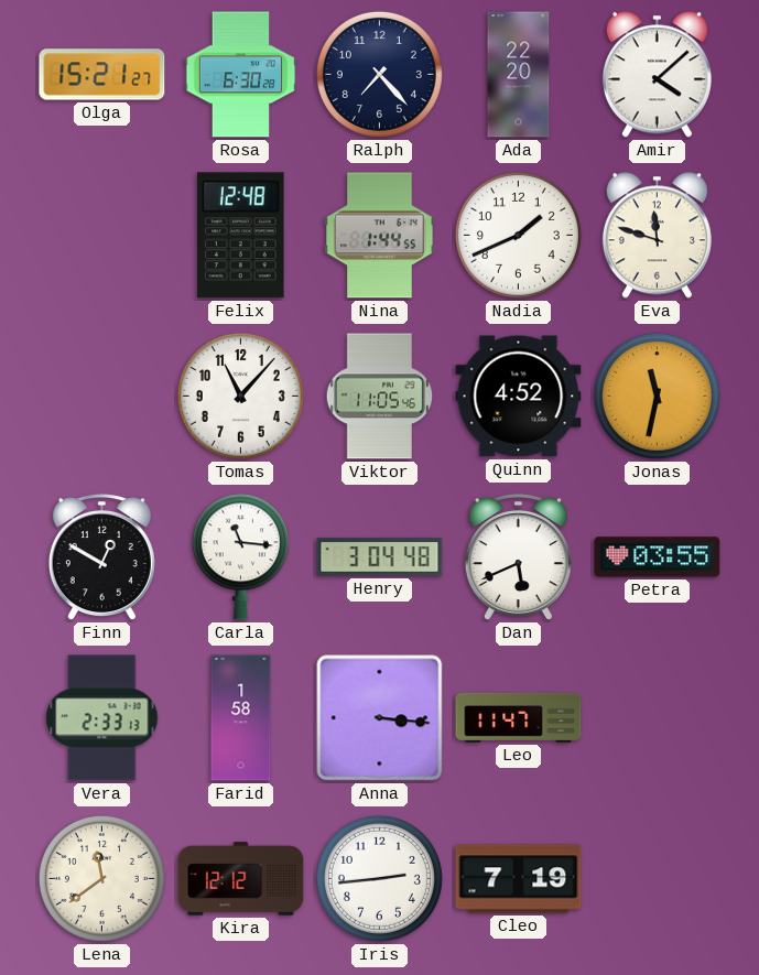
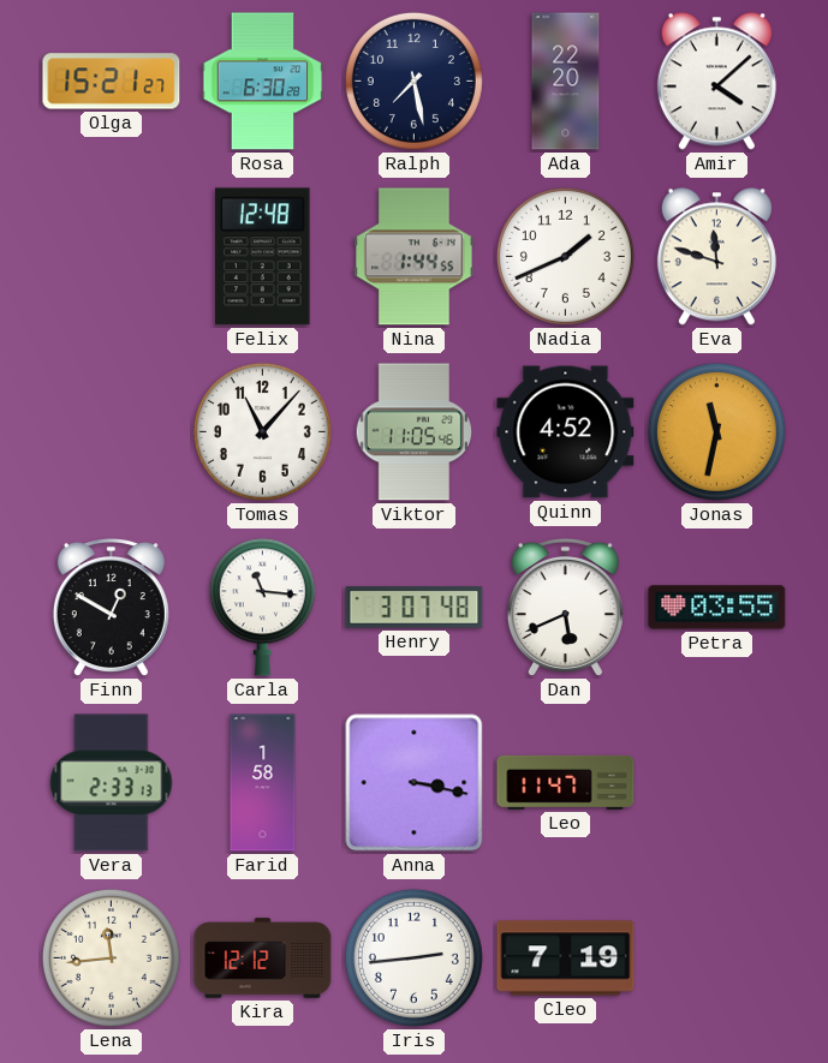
Ralph: 7:23 -> 7:28
Henry: 3:04 -> 3:07
Anna: 3:16 -> 3:17
Lena: 11:39 -> 11:44
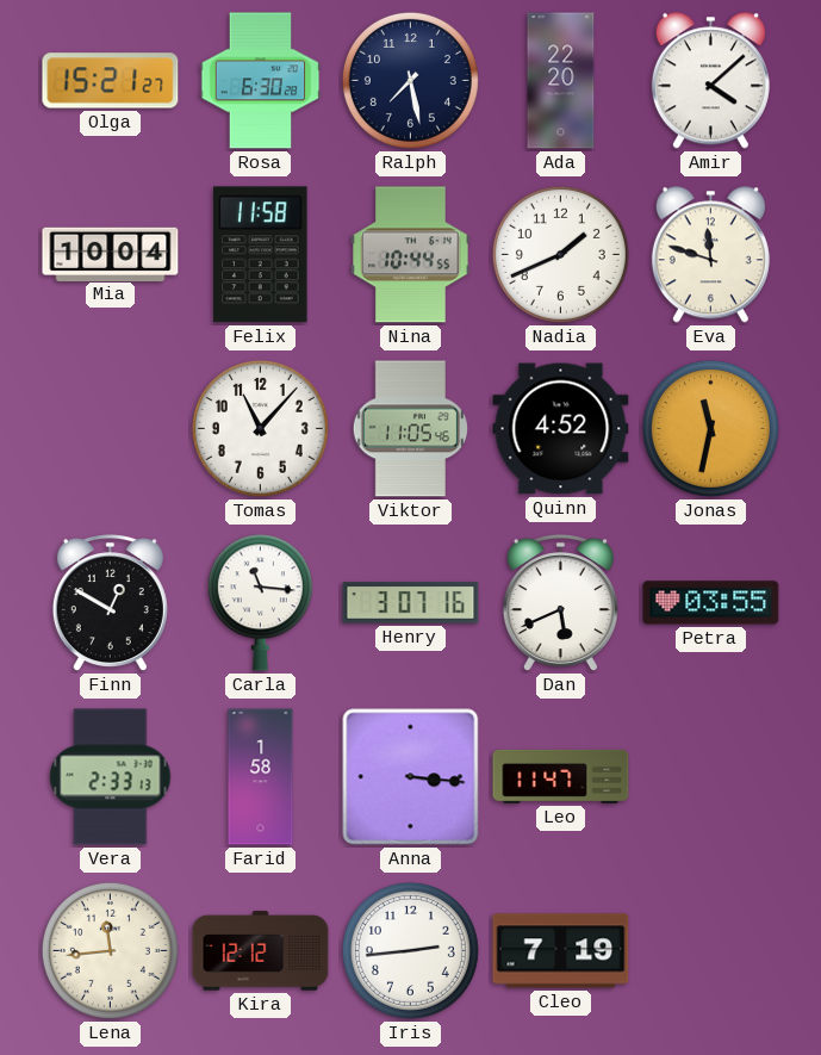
Mia: none -> 10:04
Felix: 12:48 -> 11:58
Nina: 1:44 -> 10:44
Henry: 3:07:48 -> 3:07:16
Anna: 3:17 -> 3:16
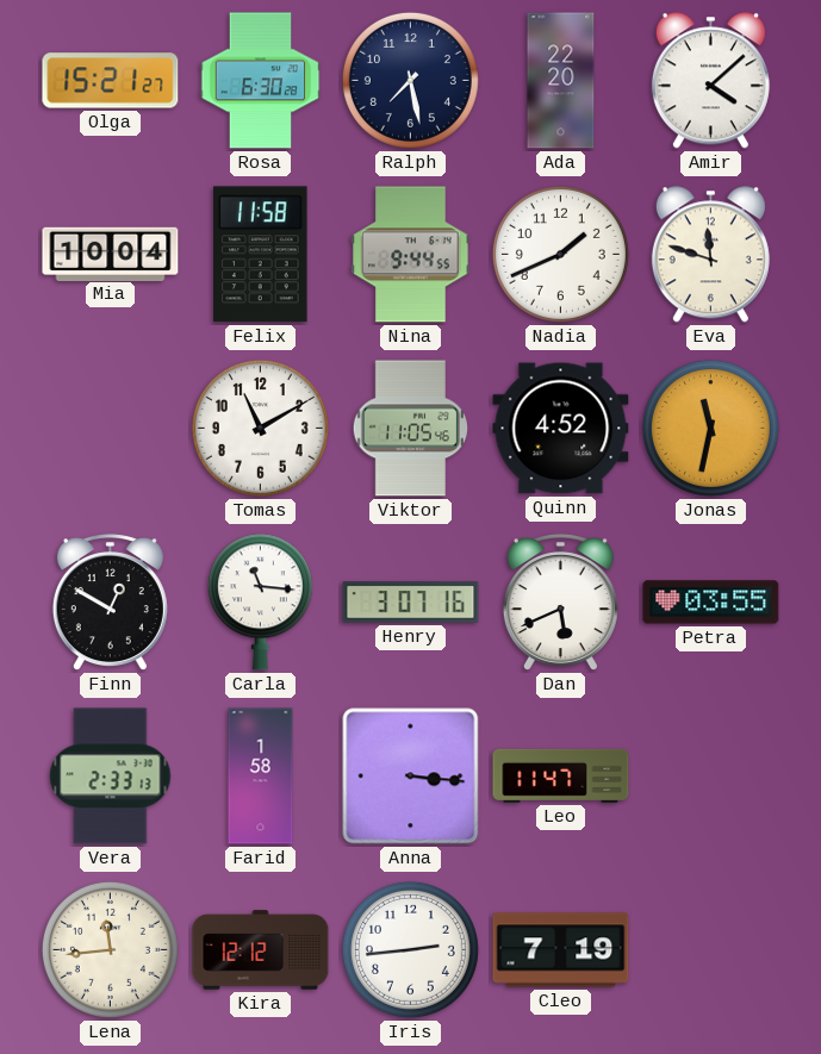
Nina: 10:44 -> 9:44
Tomas: 11:07 -> 11:10
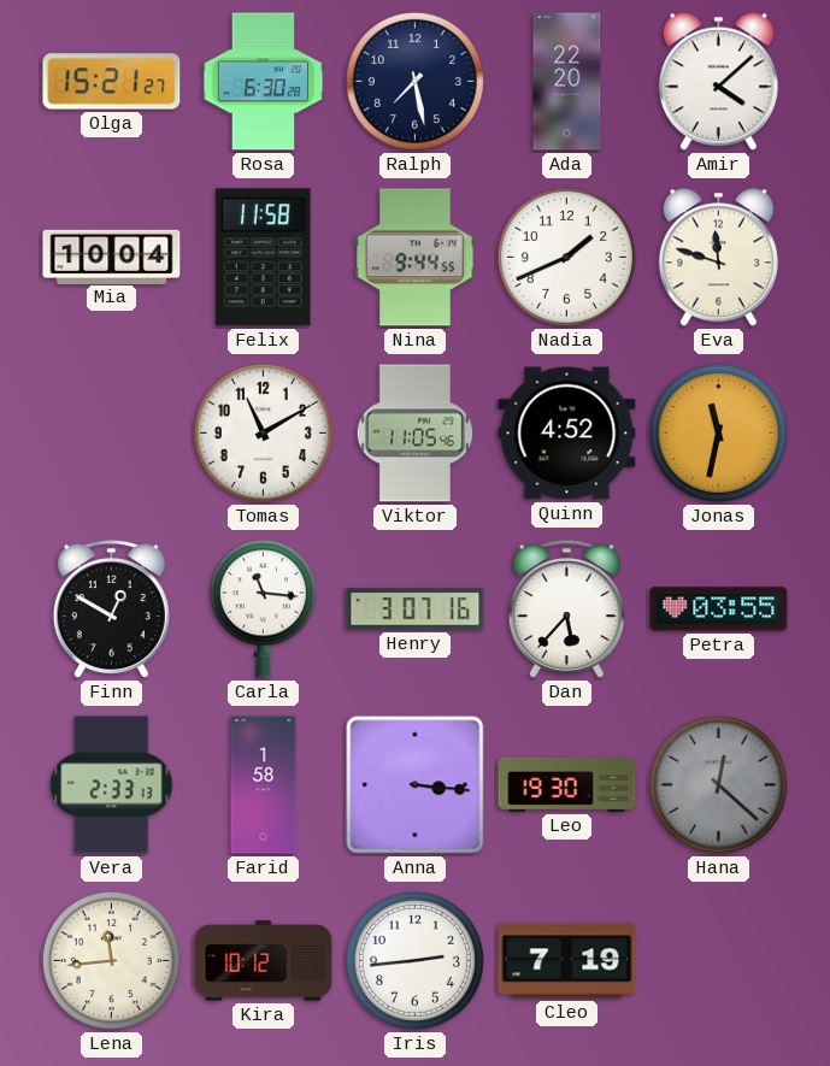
Dan: 5:41 -> 5:37
Leo: 11:47 -> 19:30
Hana: none -> 12:22
Kira: 12:12 -> 10:12
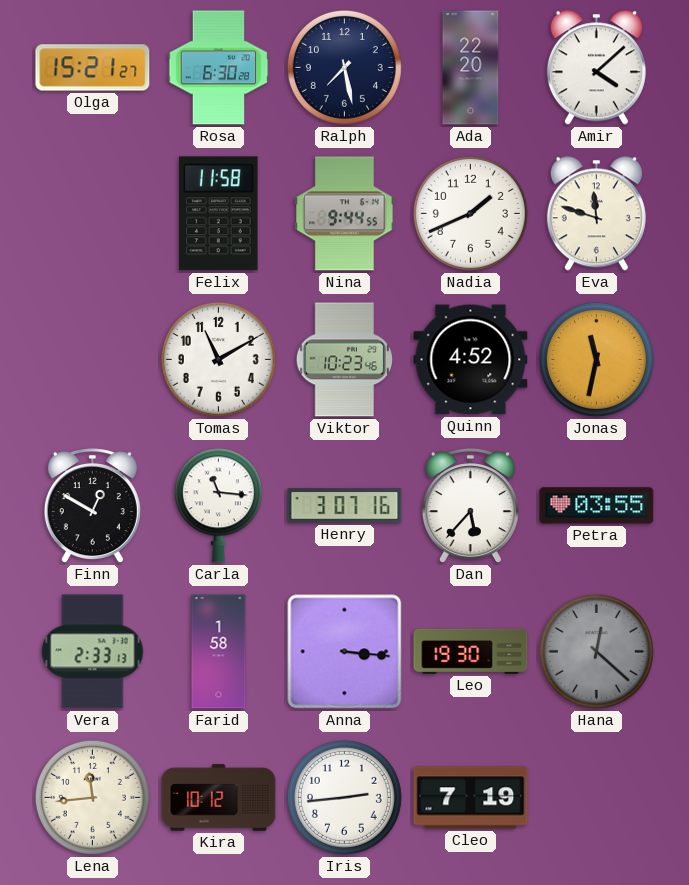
Mia: 10:04 -> none
Viktor: 11:05 -> 10:23
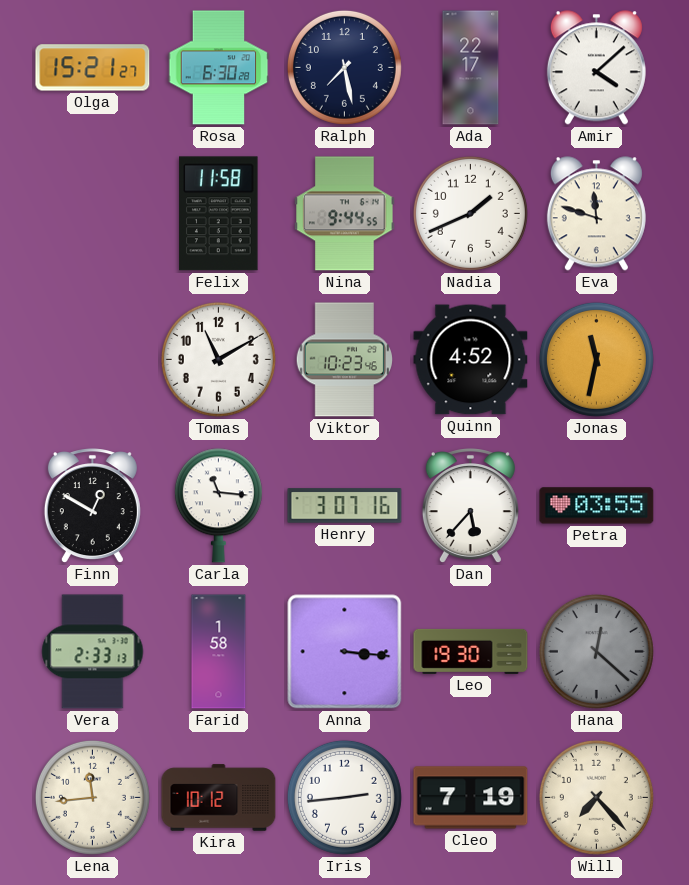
Ada: 22:20 -> 22:17
Will: none -> 7:23
